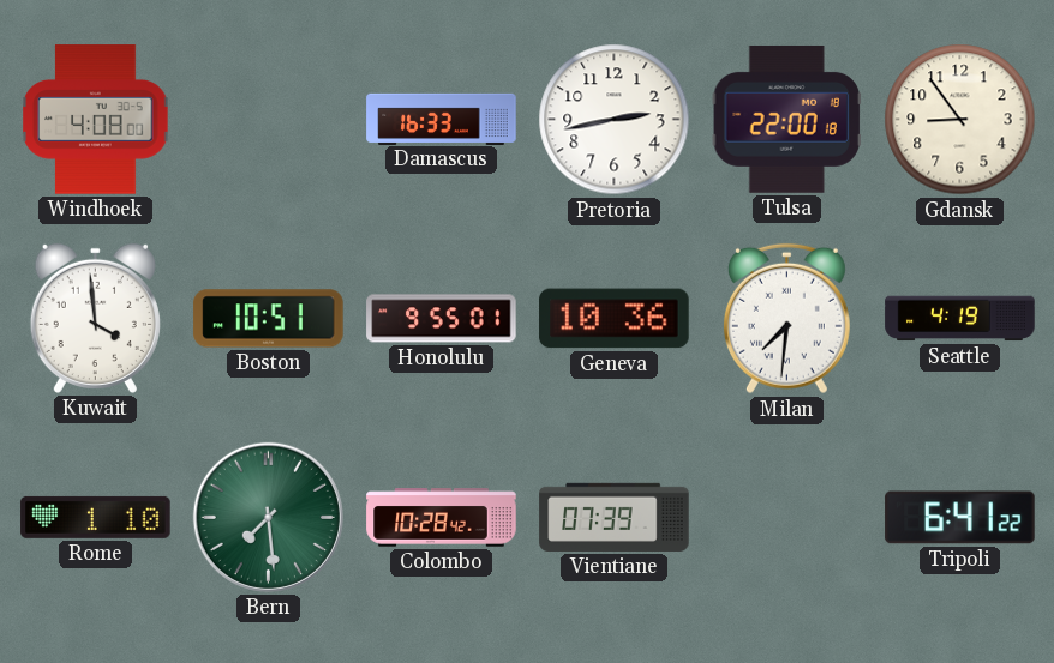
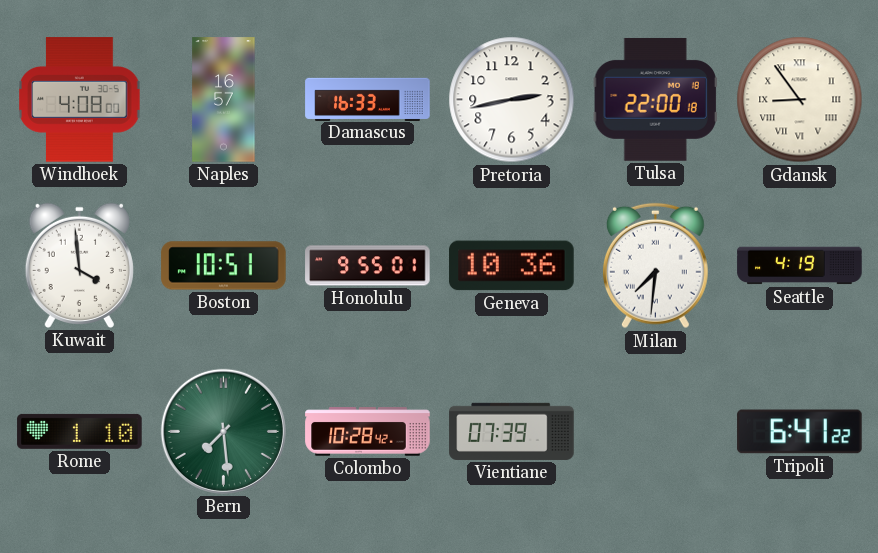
Naples: none -> 16:57
Gdansk numerals: Arabic -> Roman
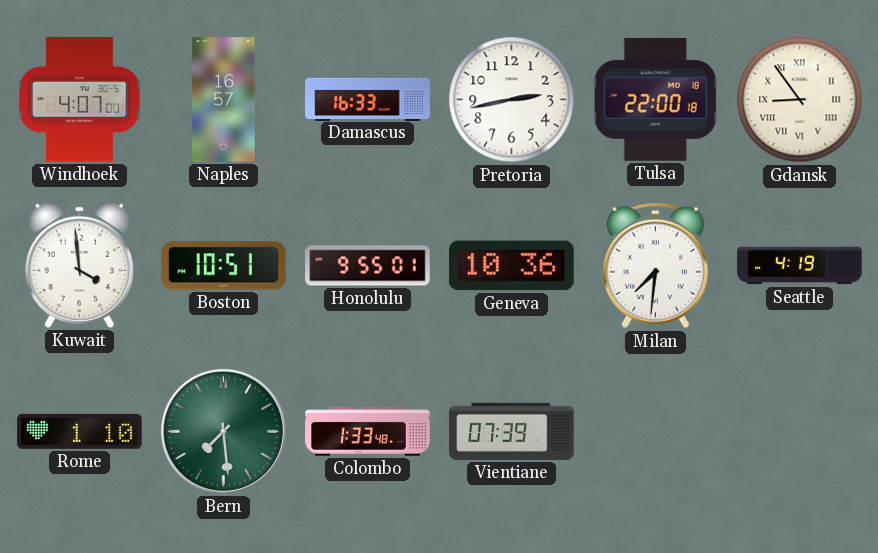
Windhoek: 4:08 -> 4:07
Colombo: 10:28 -> 1:33
Tripoli: 6:41 -> none
